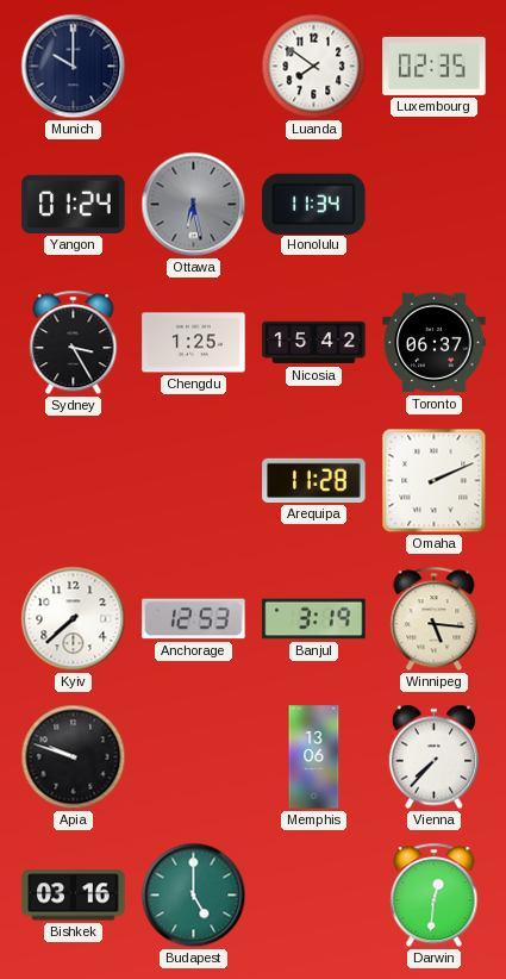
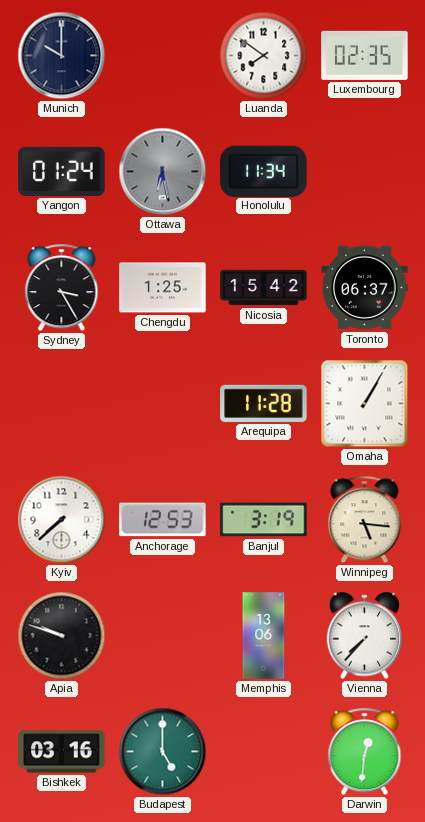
Omaha: 2:11 -> 1:05
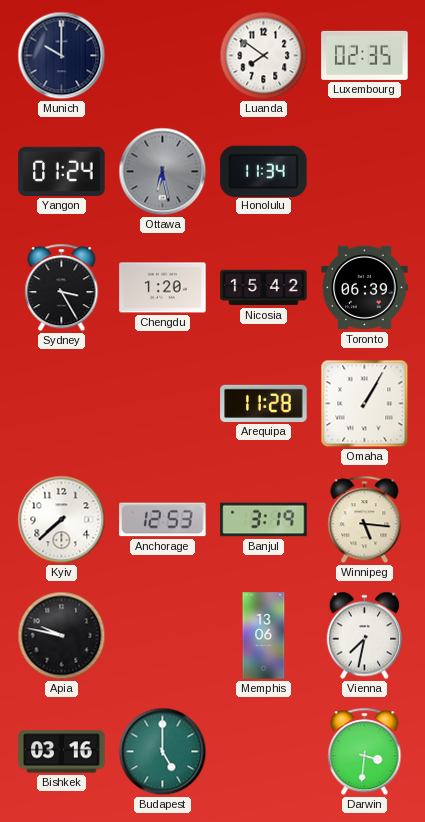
Chengdu: 1:25 -> 1:20
Toronto: 06:37 -> 06:39
Apia: 9:48 -> 9:47
Vienna: 7:37 -> 7:32
Darwin: 12:31 -> 3:31
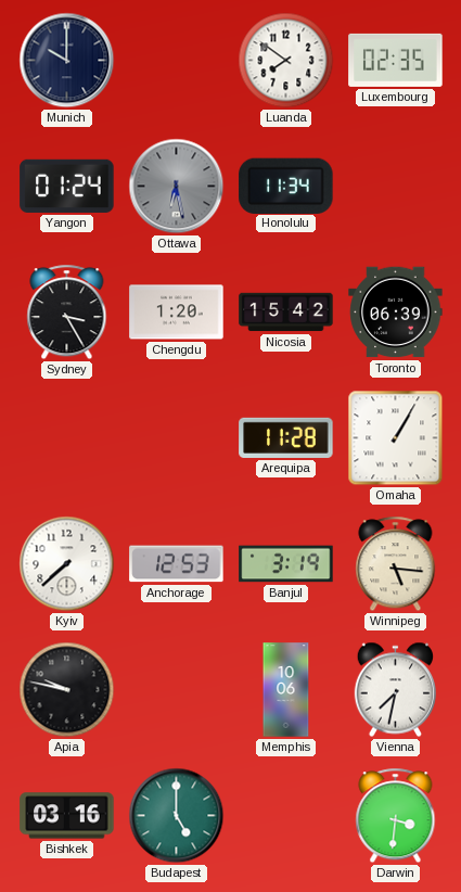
Memphis: 13:06 -> 10:06
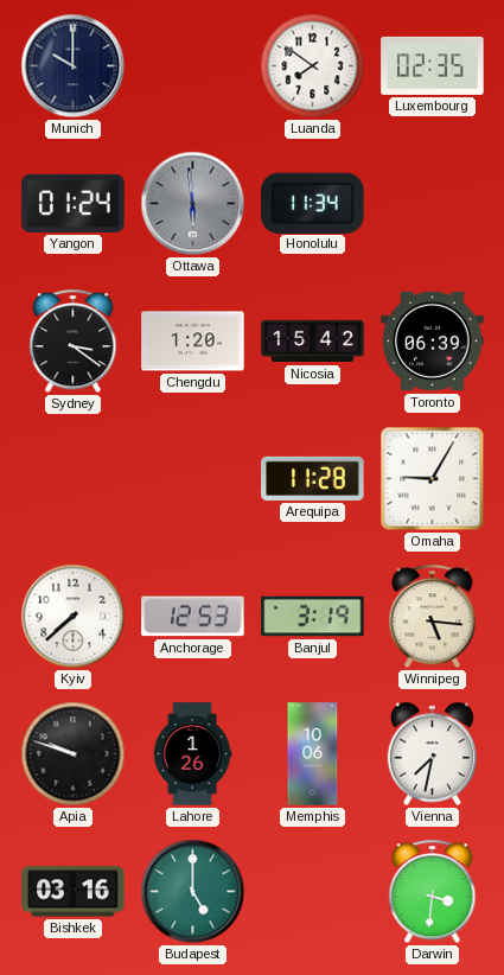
Ottawa: 6:28 -> 5:59
Sydney: 3:25 -> 3:21
Omaha: 1:05 -> 9:05
Apia: 9:47 -> 9:48
Lahore: none -> 1:26
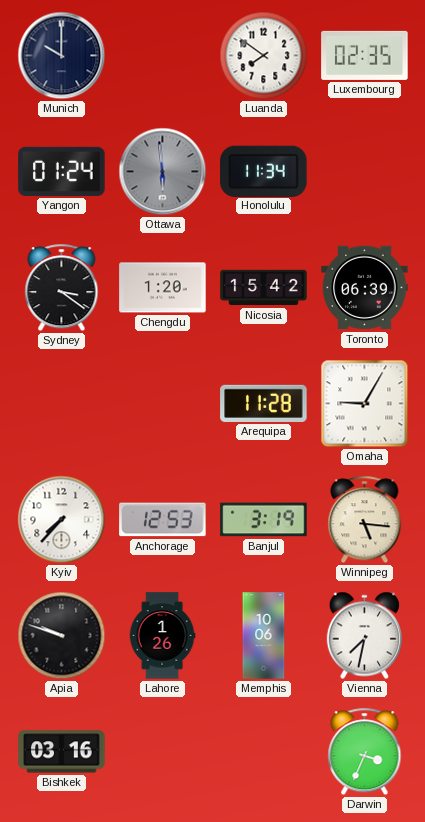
Kyiv: 7:38 -> 7:37
Budapest: 5:00 -> none
Darwin: 3:31 -> 3:34
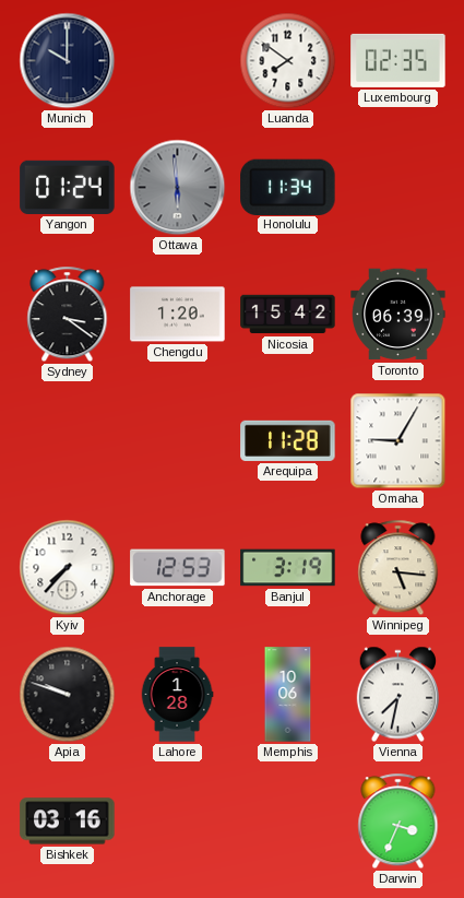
Lahore: 1:26 -> 1:28
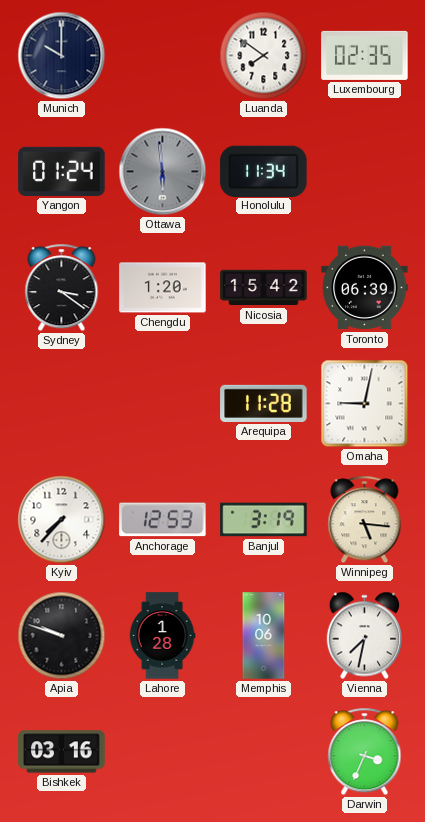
Omaha: 9:05 -> 9:02
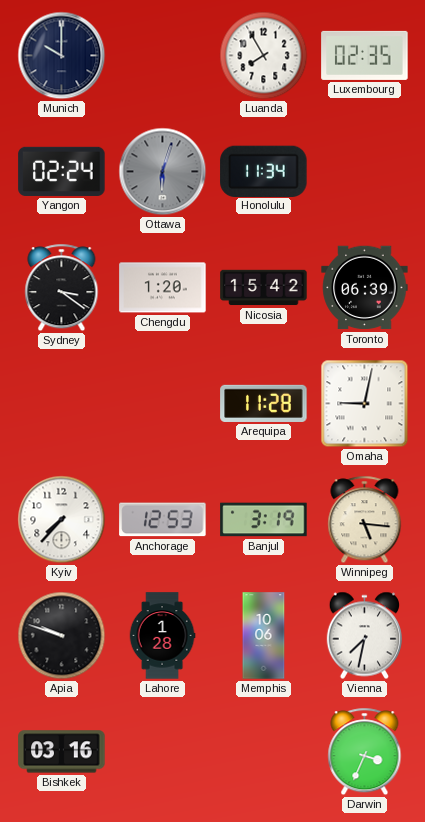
Luanda: 7:51 -> 7:55
Yangon: 01:24 -> 02:24
Ottawa: 5:59 -> 6:03
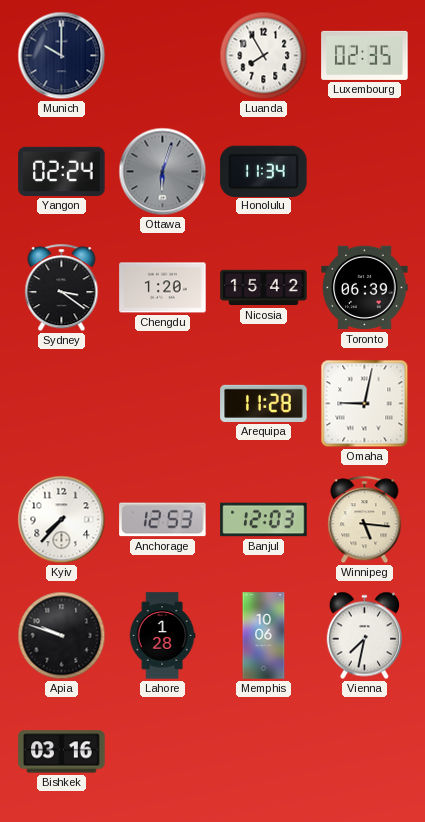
Banjul: 3:19 -> 12:03
Darwin: 3:34 -> none
